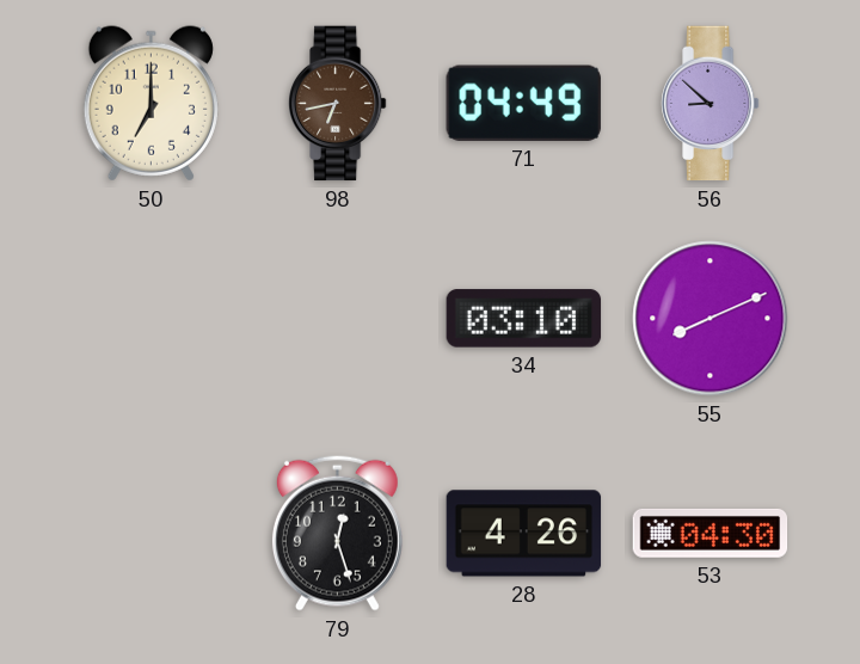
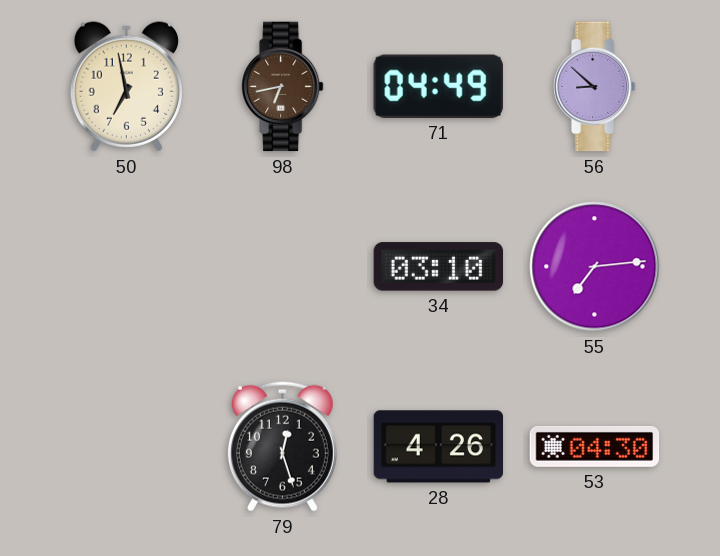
50: 7:00 -> 6:58
55: 8:11 -> 7:14
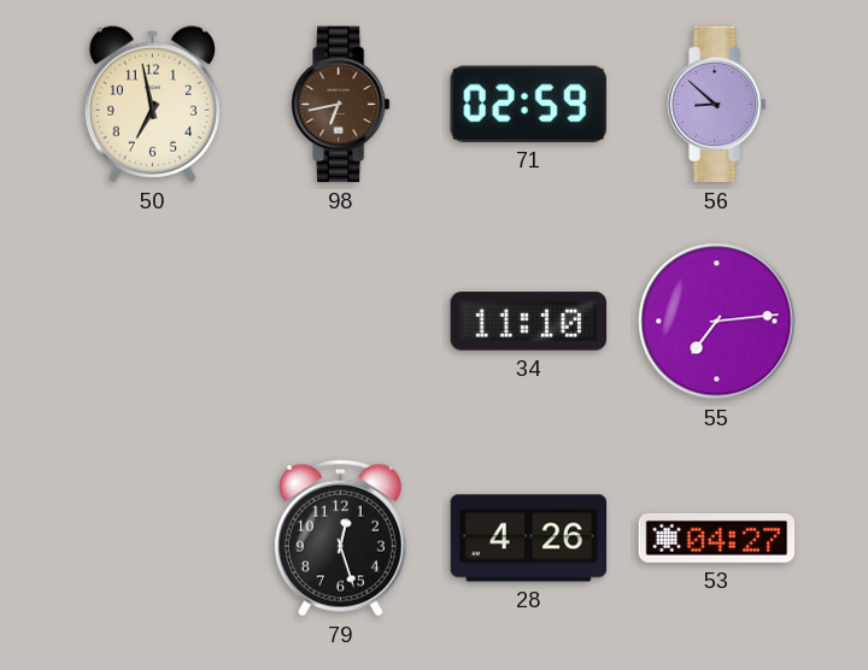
71: 04:49 -> 02:59
34: 03:10 -> 11:10
53: 04:30 -> 04:27
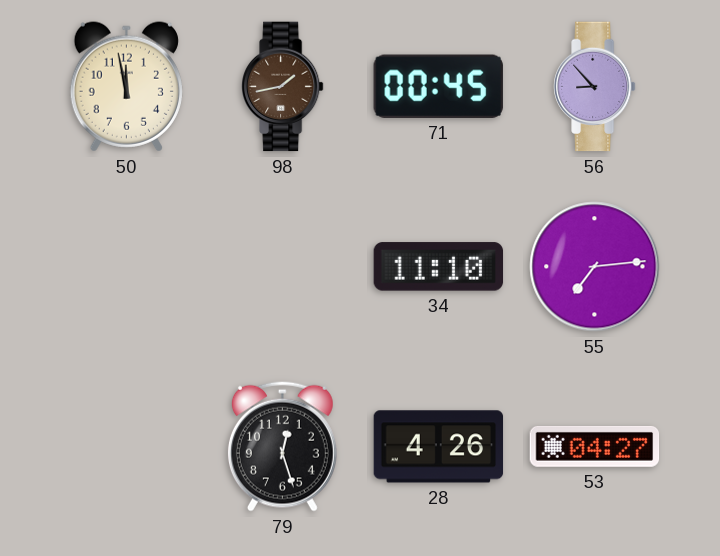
50: 6:58 -> 11:58
98: 6:43 -> 1:43
71: 02:59 -> 00:45
56: 8:52 -> 8:53
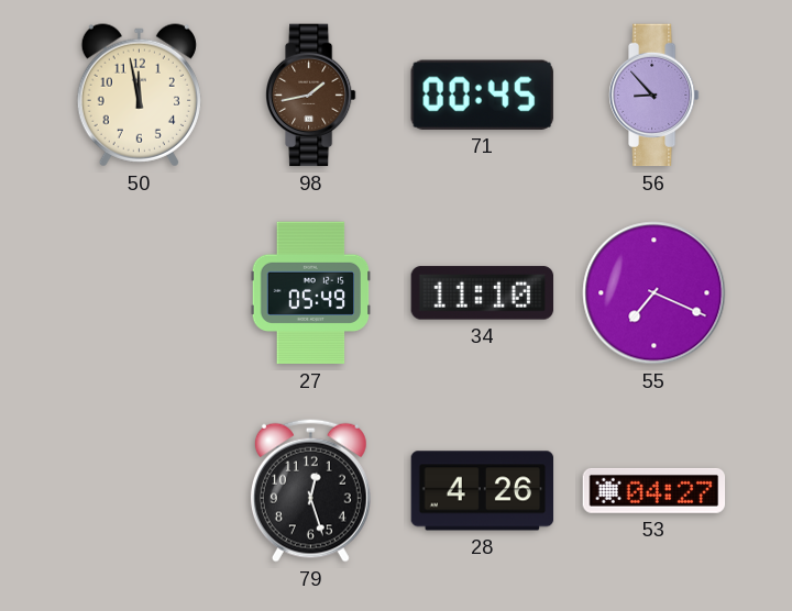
27: none -> 05:49
55: 7:14 -> 7:19
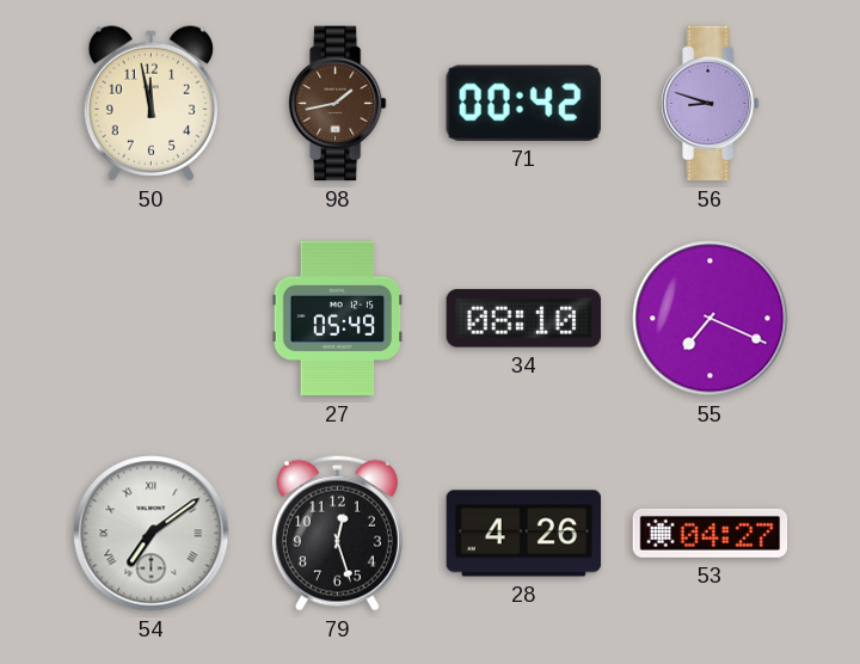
71: 00:45 -> 00:42
56: 8:53 -> 8:48
34: 11:10 -> 08:10
54: none -> 7:09
